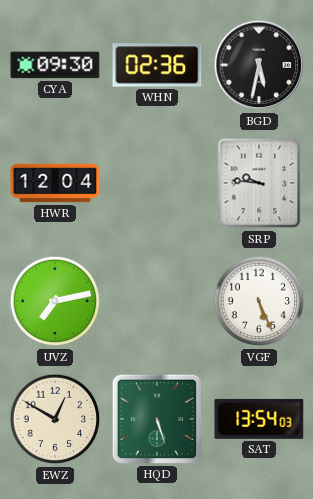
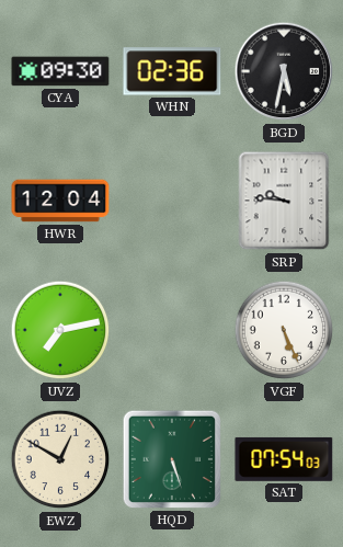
SAT: 13:54 -> 07:54
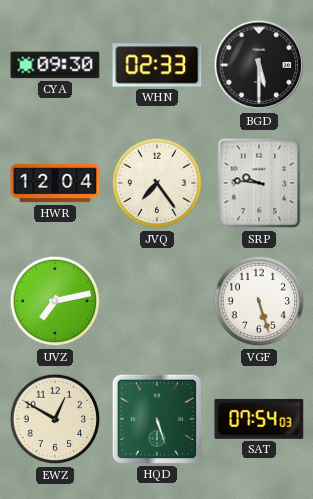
WHN: 02:36 -> 02:33
BGD: 5:32 -> 5:30
JVQ: none -> 7:24
VGF: 5:26 -> 5:27
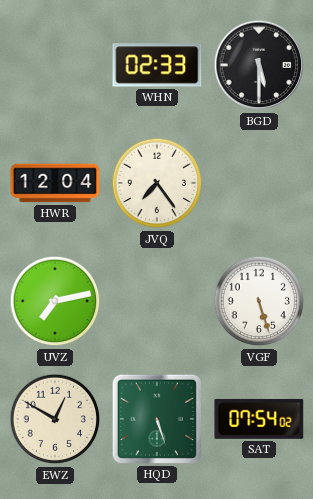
CYA: 09:30 -> none
SRP: 9:46 -> none
SAT: 07:54:03 -> 07:54:02
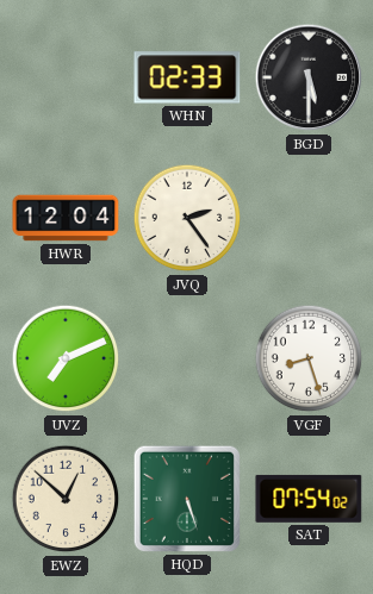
JVQ: 7:24 -> 2:24
UVZ: 7:13 -> 7:11
VGF: 5:27 -> 8:27
EWZ: 12:50 -> 12:52
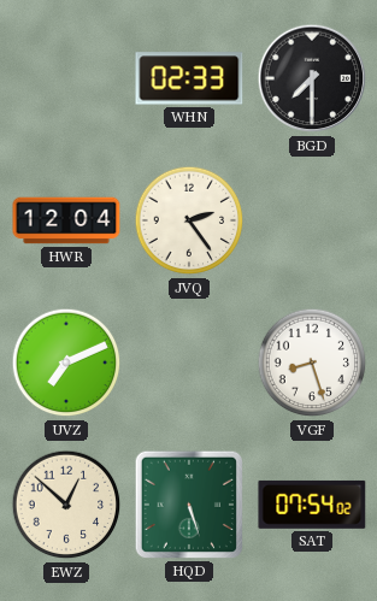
BGD: 5:30 -> 7:30
